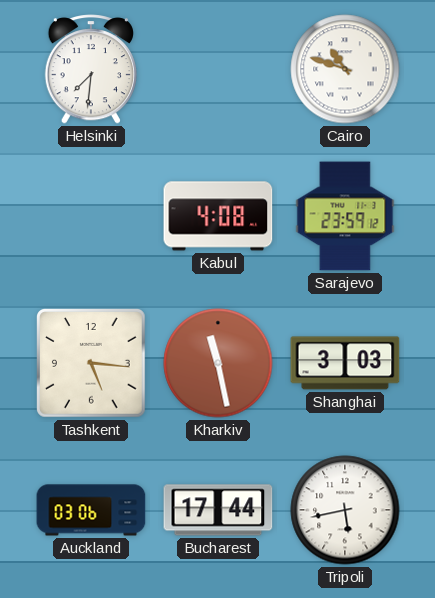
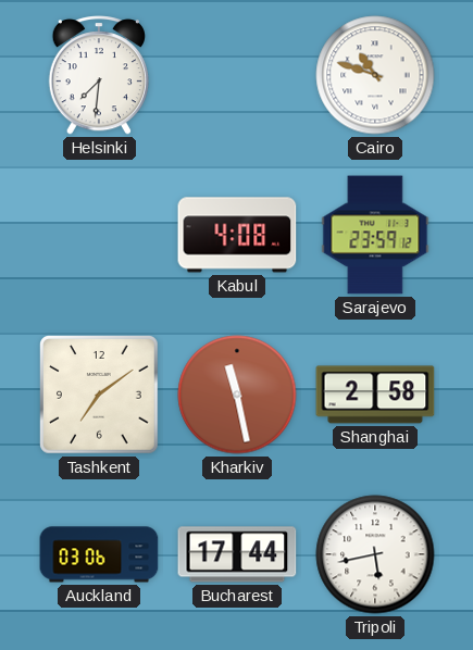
Tashkent: 5:16 -> 7:09
Shanghai: 3:03 -> 2:58
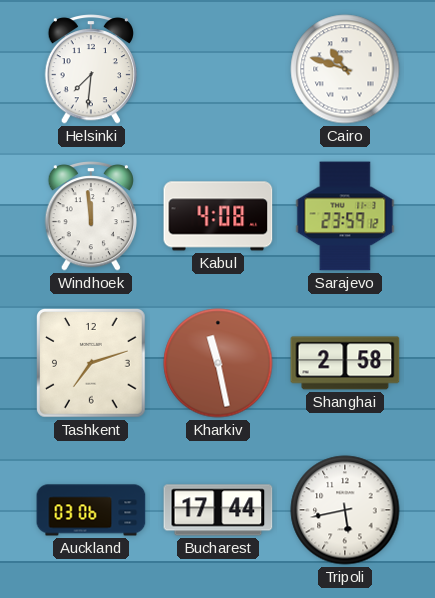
Windhoek: none -> 11:59
Tashkent: 7:09 -> 7:12
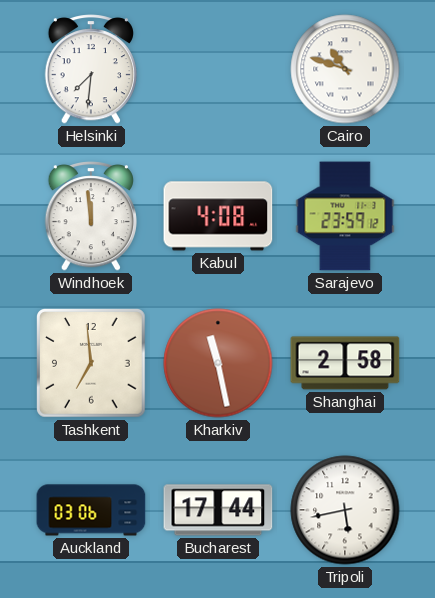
Tashkent: 7:12 -> 6:59
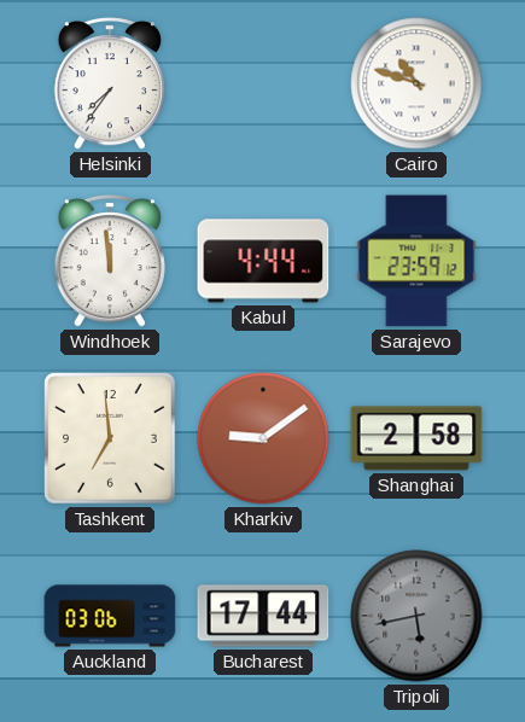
Helsinki: 7:31 -> 7:36
Kabul: 4:08 -> 4:44
Kharkiv: 11:28 -> 9:09
Tripoli dial: white -> grey
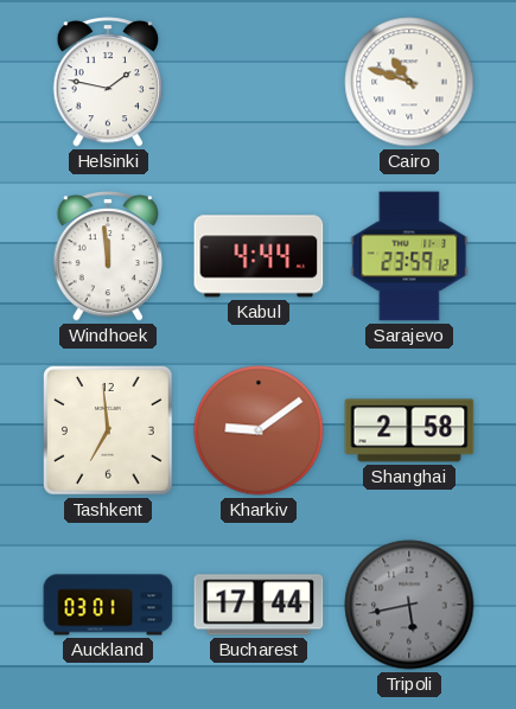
Helsinki: 7:36 -> 1:47
Auckland: 03:06 -> 03:01
